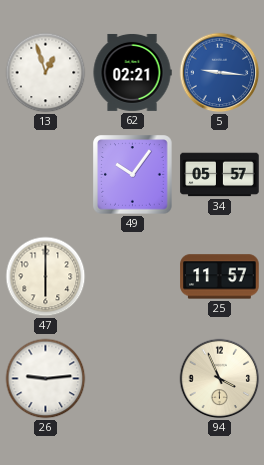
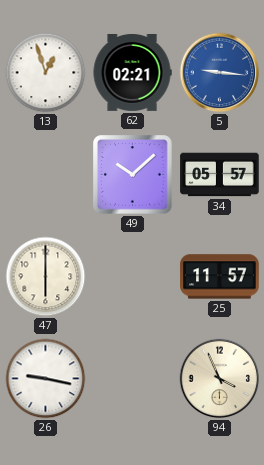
49: 10:06 -> 10:08
26: 9:14 -> 9:17
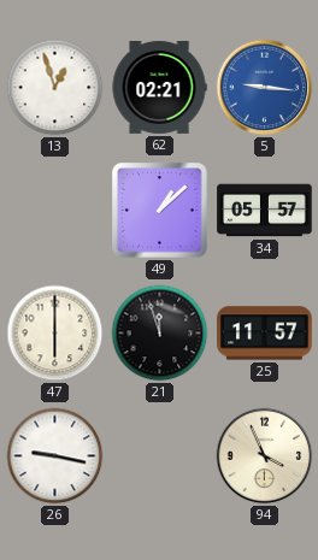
49: 10:08 -> 1:08
21: none -> 11:57
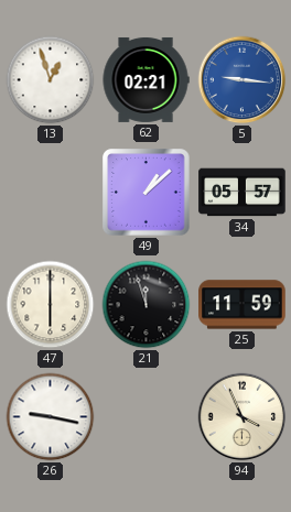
25: 11:57 -> 11:59
